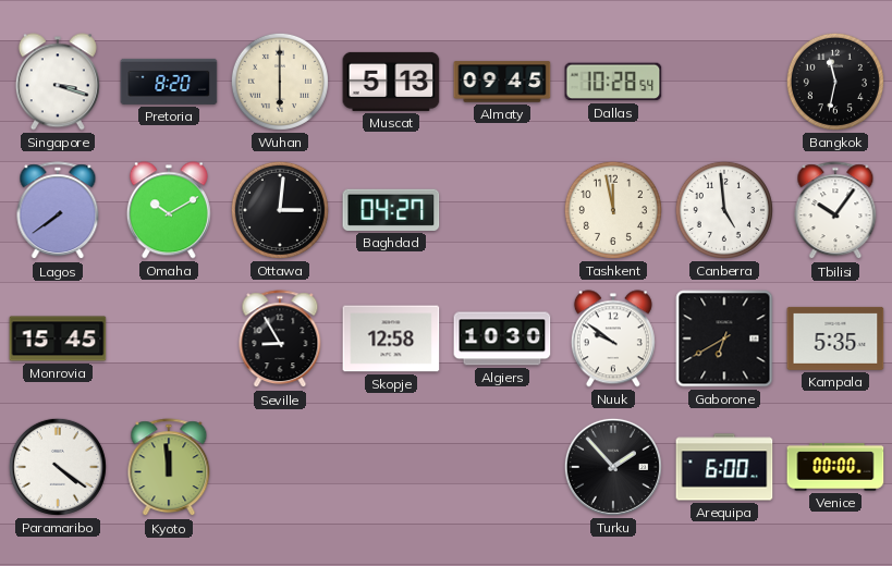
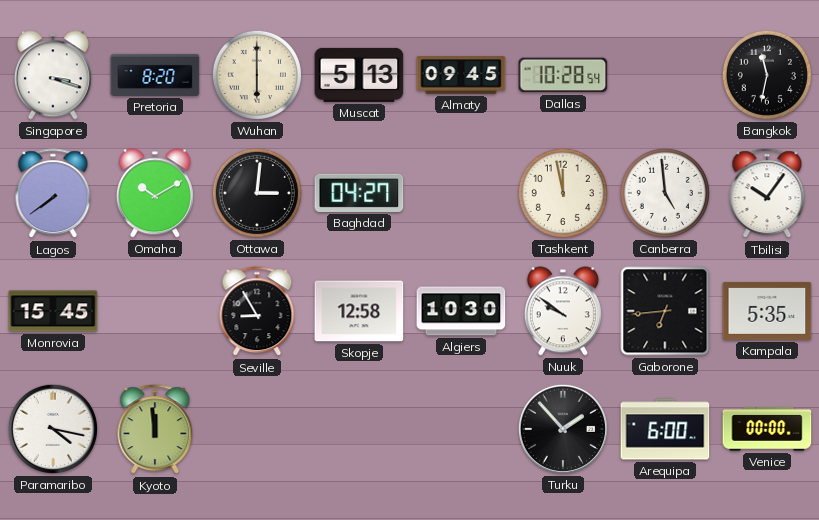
Gaborone: 6:40 -> 6:44
Paramaribo: 4:21 -> 4:17
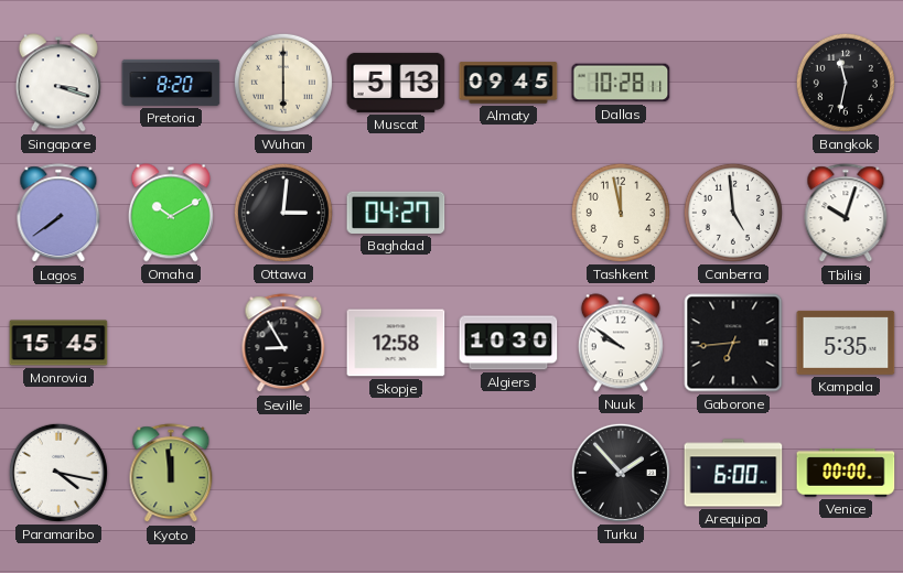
Dallas: 10:28:54 -> 10:28:11
Tbilisi: 10:06 -> 10:03
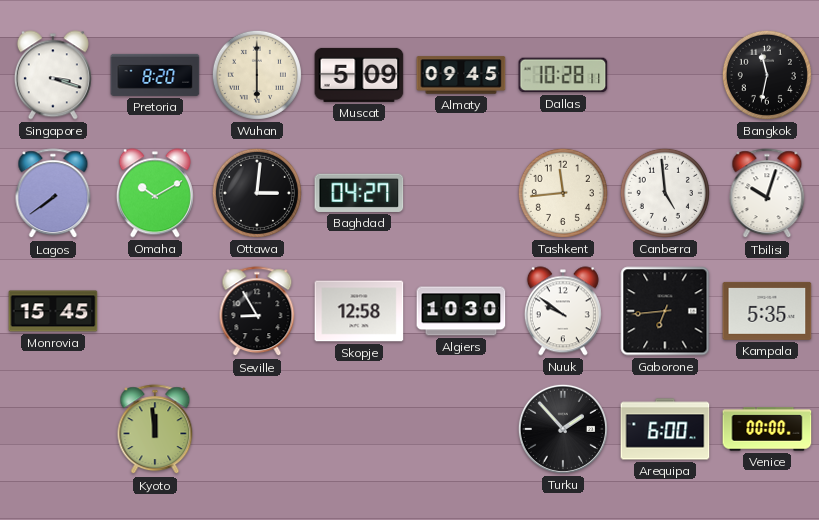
Muscat: 5:13 -> 5:09
Tashkent: 11:58 -> 11:44
Paramaribo: 4:17 -> none
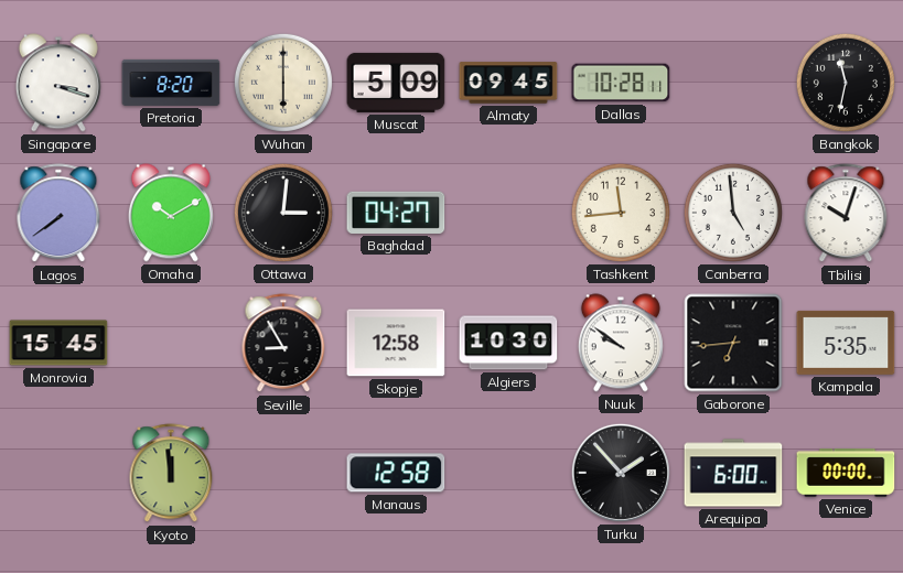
Manaus: none -> 12:58
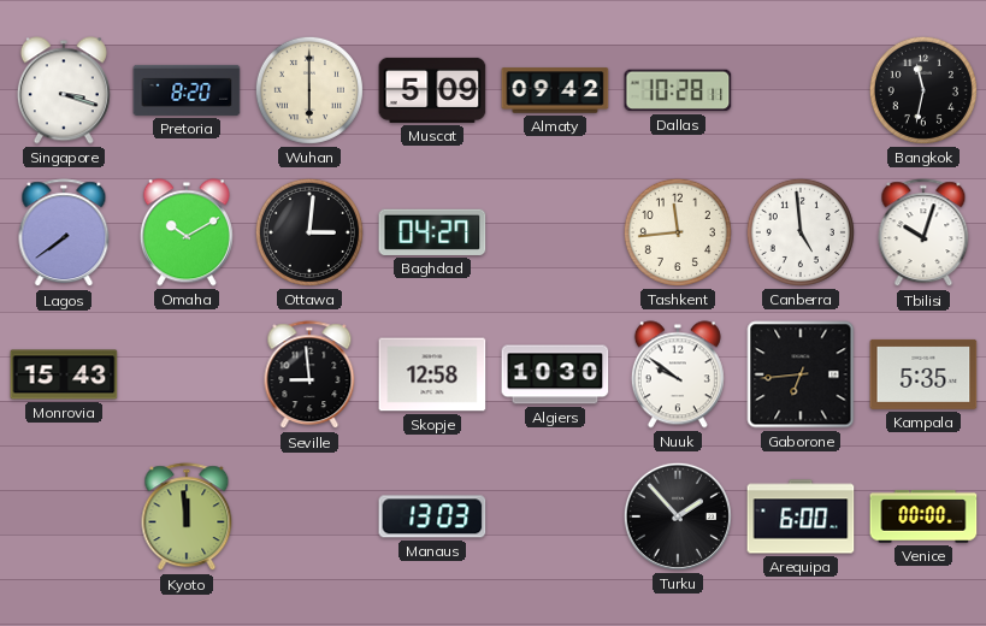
Almaty: 09:45 -> 09:42
Monrovia: 15:45 -> 15:43
Seville: 8:55 -> 8:59
Manaus: 12:58 -> 13:03
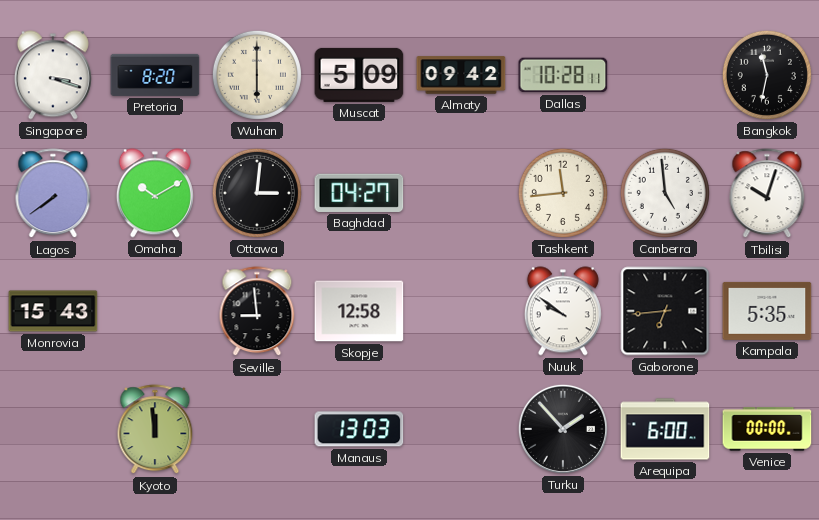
Algiers: 10:30 -> none
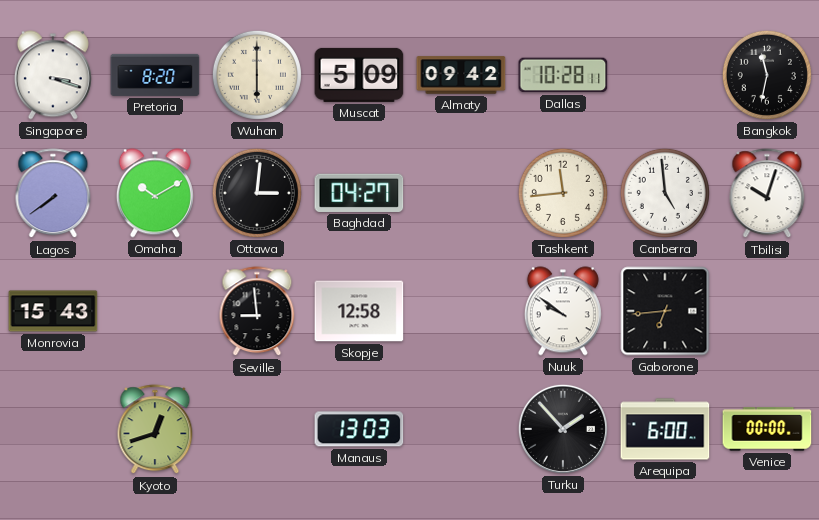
Kampala: 5:35 -> none
Kyoto: 11:59 -> 12:42
